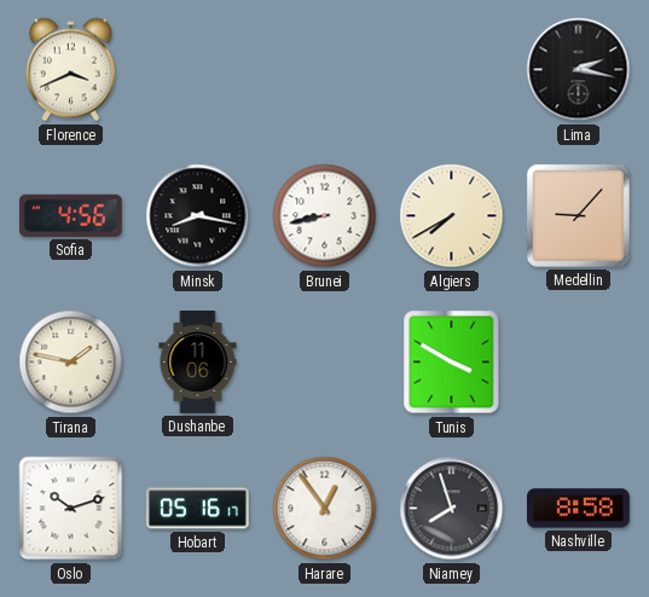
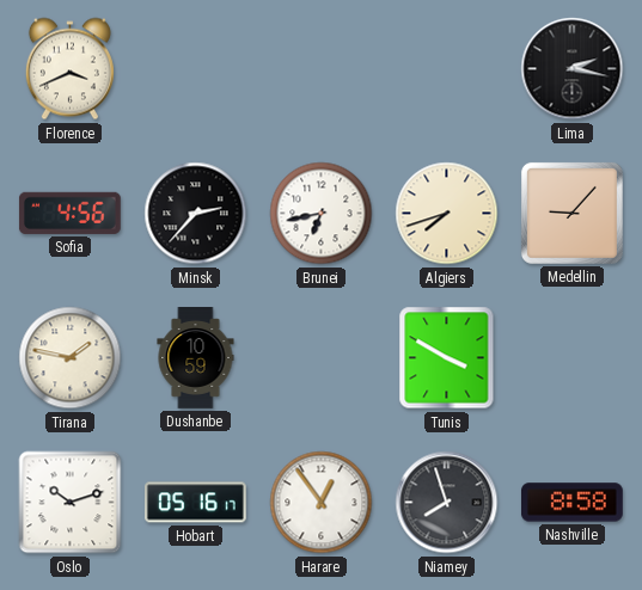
Minsk: 8:17 -> 2:37
Brunei: 8:43 -> 6:43
Algiers: 7:40 -> 7:42
Dushanbe: 11:06 -> 10:59
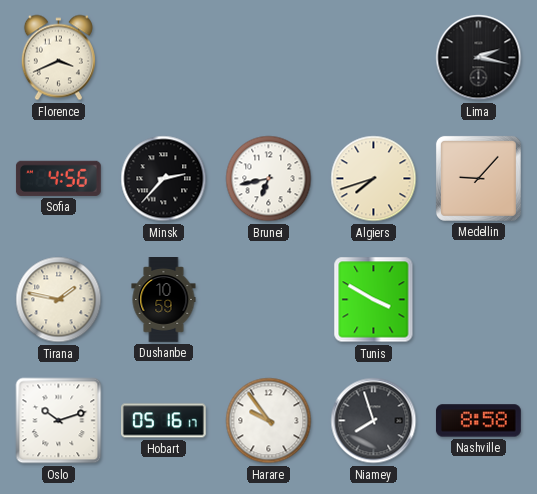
Harare: 12:54 -> 9:54
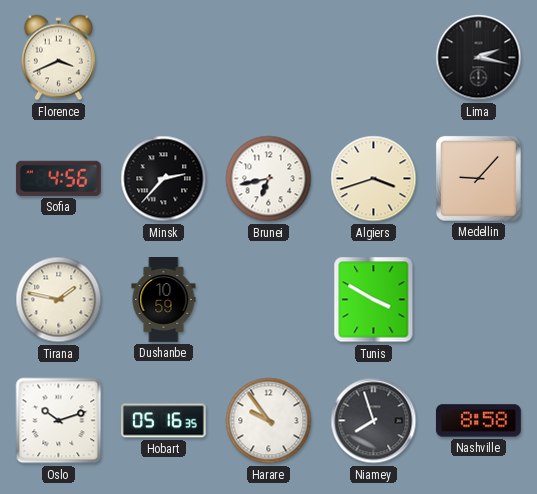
Algiers: 7:42 -> 3:42
Hobart: 05:16:17 -> 05:16:35
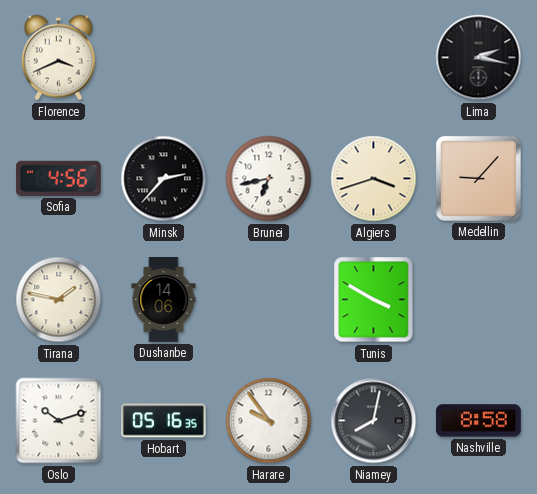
Dushanbe: 10:59 -> 14:06
Niamey: 7:57 -> 8:02
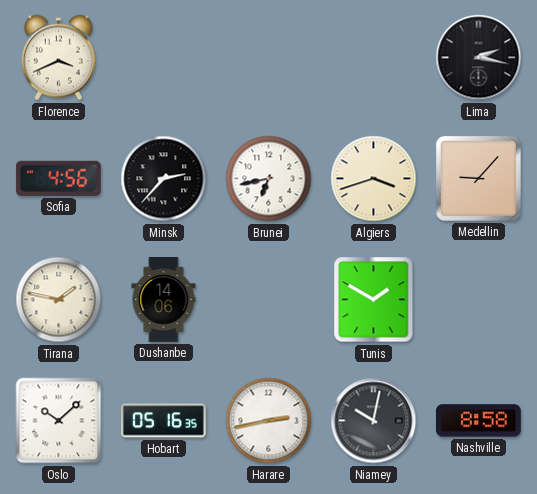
Tunis: 3:50 -> 1:50
Oslo: 10:12 -> 10:08
Harare: 9:54 -> 2:43
Niamey: 8:02 -> 10:02
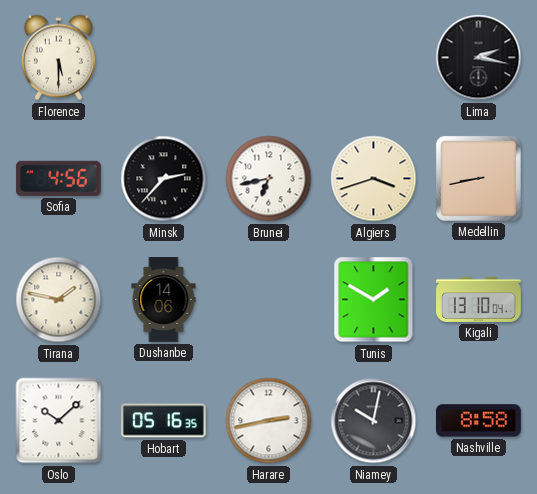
Florence: 3:41 -> 5:30
Medellin: 9:07 -> 8:43
Kigali: none -> 13:10
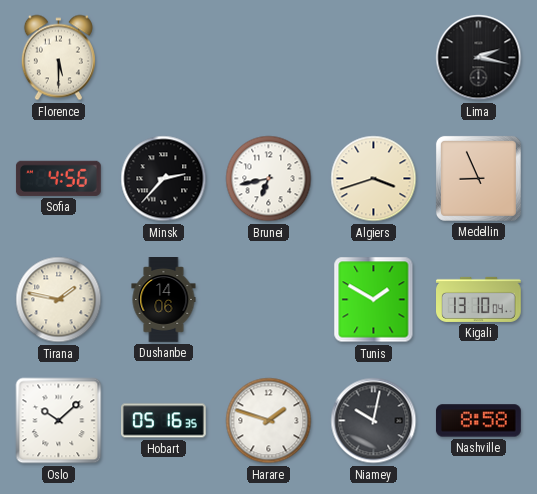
Medellin: 8:43 -> 8:56
Harare: 2:43 -> 1:48
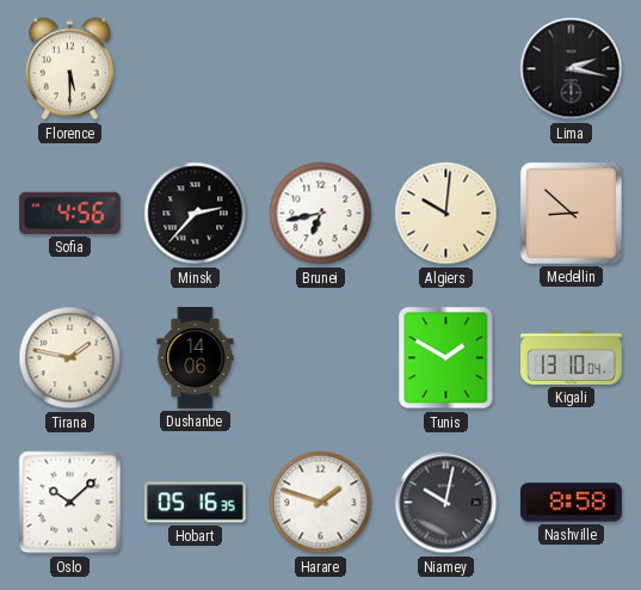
Algiers: 3:42 -> 10:01
Medellin: 8:56 -> 8:52
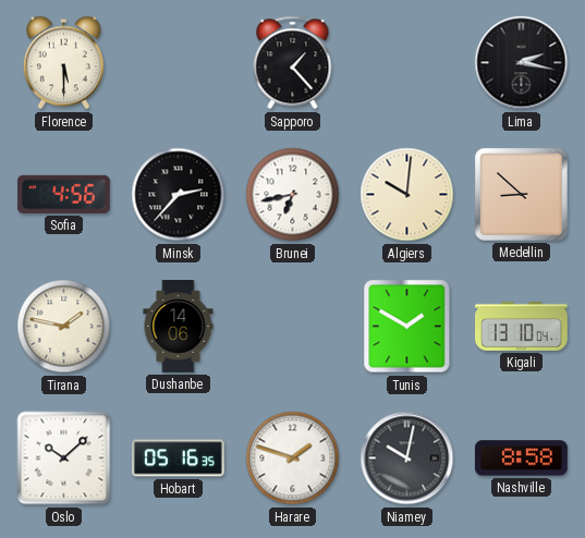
Sapporo: none -> 1:23
